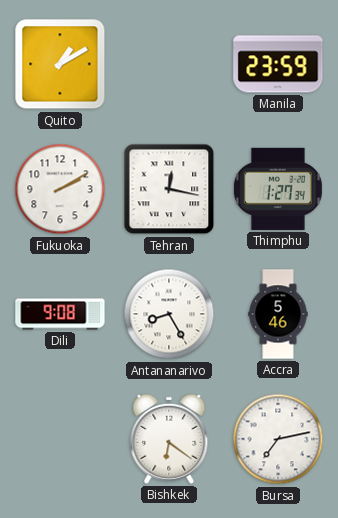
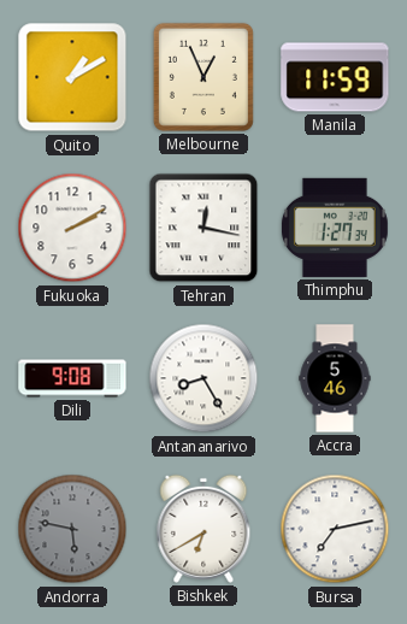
Melbourne: none -> 12:56
Manila: 23:59 -> 11:59
Andorra: none -> 5:47
Bishkek: 6:21 -> 6:40
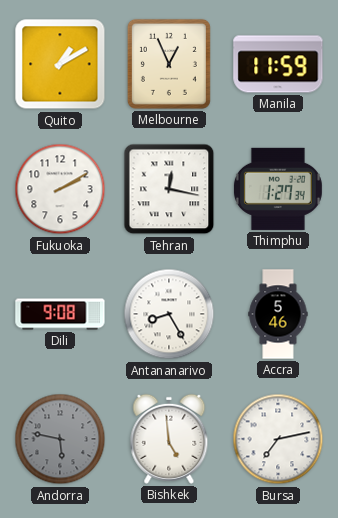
Bishkek: 6:40 -> 4:59
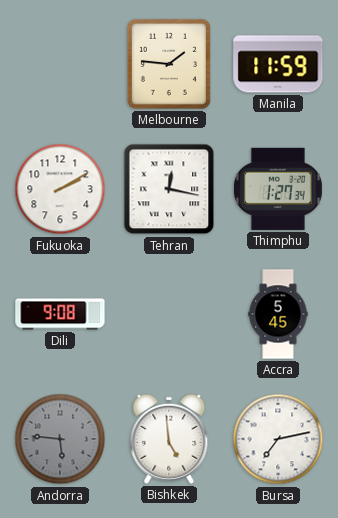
Quito: 1:10 -> none
Melbourne: 12:56 -> 1:46
Antananarivo: 8:25 -> none
Accra: 5:46 -> 5:45
Andorra: 5:47 -> 5:46
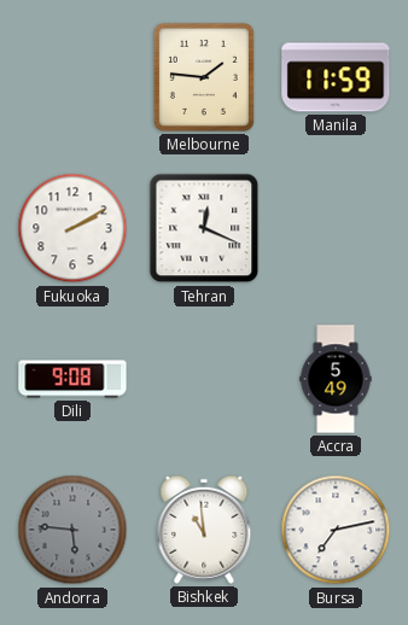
Tehran: 12:17 -> 12:19
Thimphu: 1:27 -> none
Accra: 5:45 -> 5:49
Bishkek: 4:59 -> 10:59
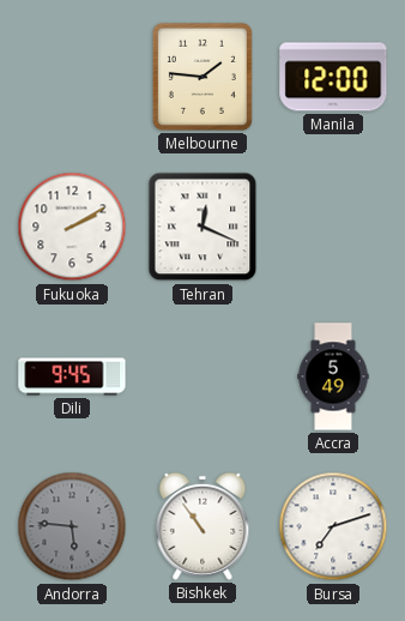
Manila: 11:59 -> 12:00
Dili: 9:08 -> 9:45
Bishkek: 10:59 -> 10:54
Bursa: 7:13 -> 7:12
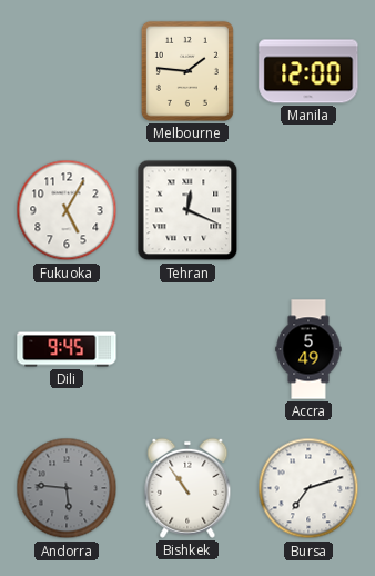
Fukuoka: 2:10 -> 5:05
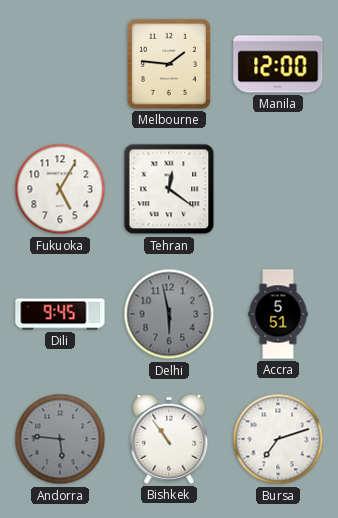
Tehran: 12:19 -> 12:21
Delhi: none -> 5:58
Accra: 5:49 -> 5:51
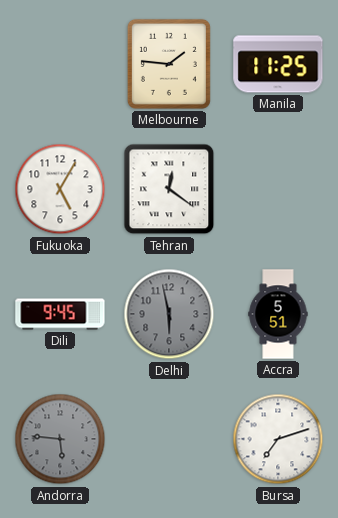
Manila: 12:00 -> 11:25
Bishkek: 10:54 -> none
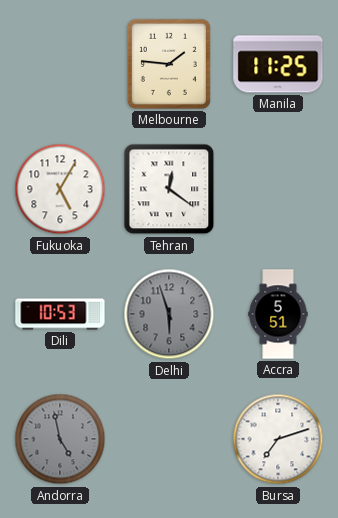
Dili: 9:45 -> 10:53
Delhi: 5:58 -> 5:57
Andorra: 5:46 -> 4:58
